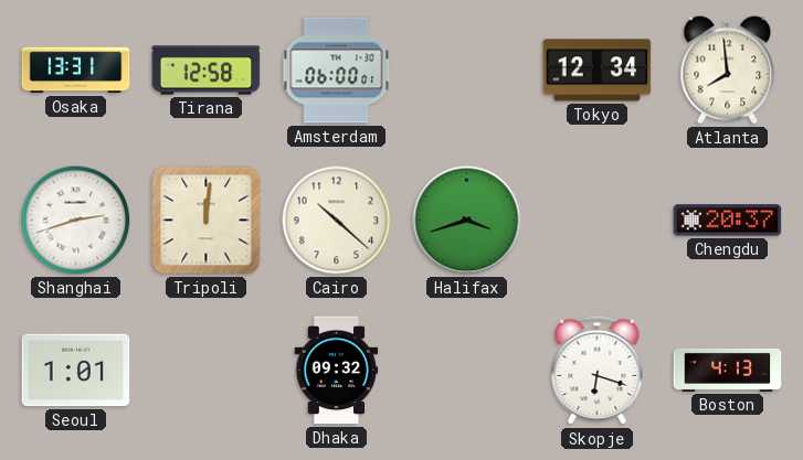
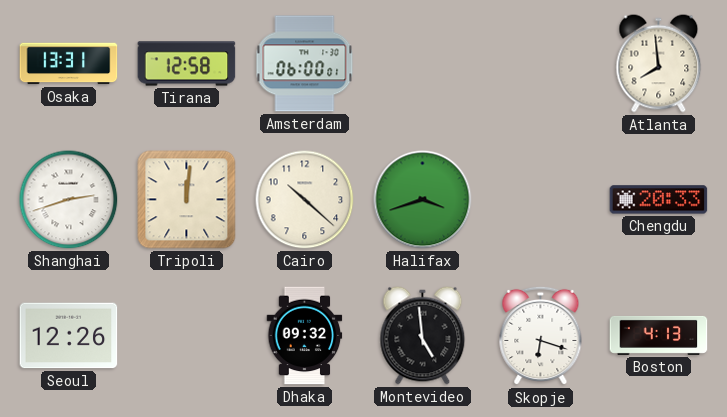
Tokyo: 12:34 -> none
Chengdu: 20:37 -> 20:33
Seoul: 1:01 -> 12:26
Montevideo: none -> 4:59
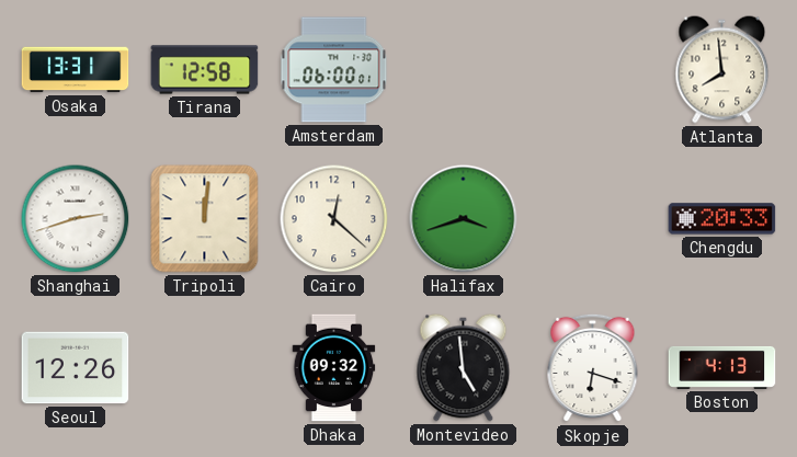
Cairo: 10:22 -> 12:22
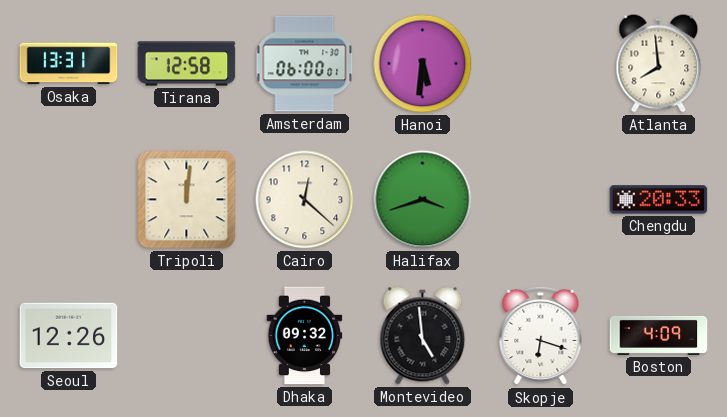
Hanoi: none -> 5:31
Shanghai: 2:42 -> none
Boston: 4:13 -> 4:09
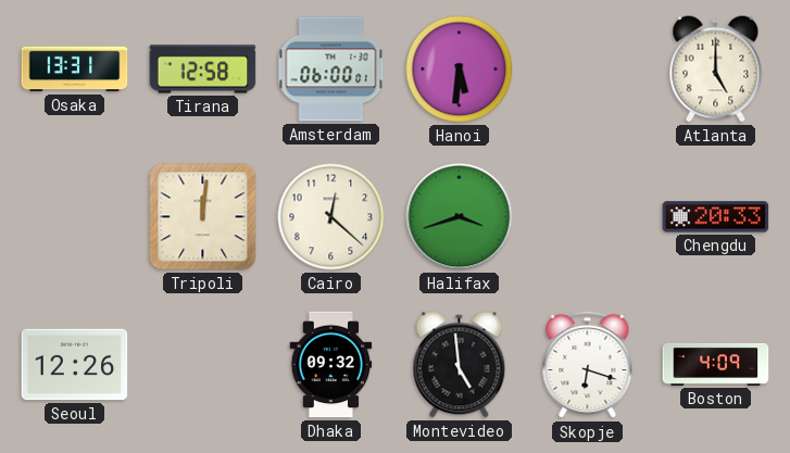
Atlanta: 7:59 -> 5:00
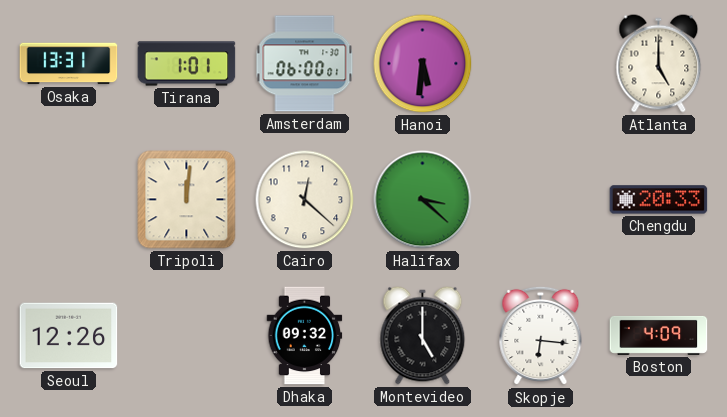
Tirana: 12:58 -> 1:01
Halifax: 3:42 -> 3:22
Montevideo: 4:59 -> 5:00
Skopje: 6:18 -> 6:16
